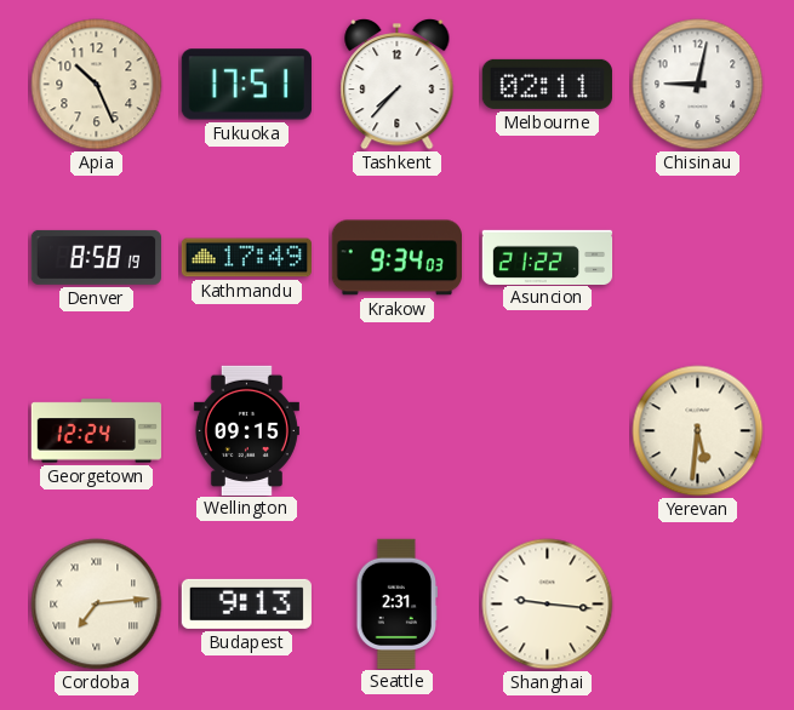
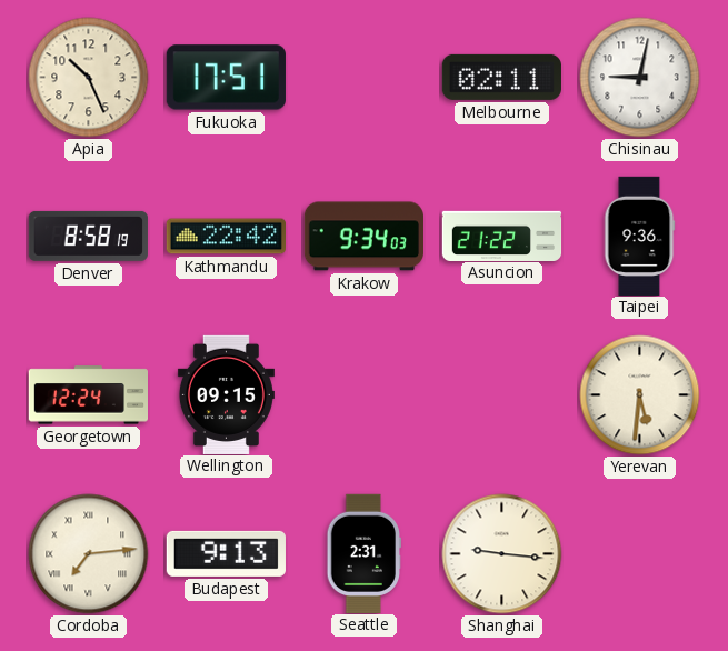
Tashkent: 7:37 -> none
Kathmandu: 17:49 -> 22:42
Taipei: none -> 9:36
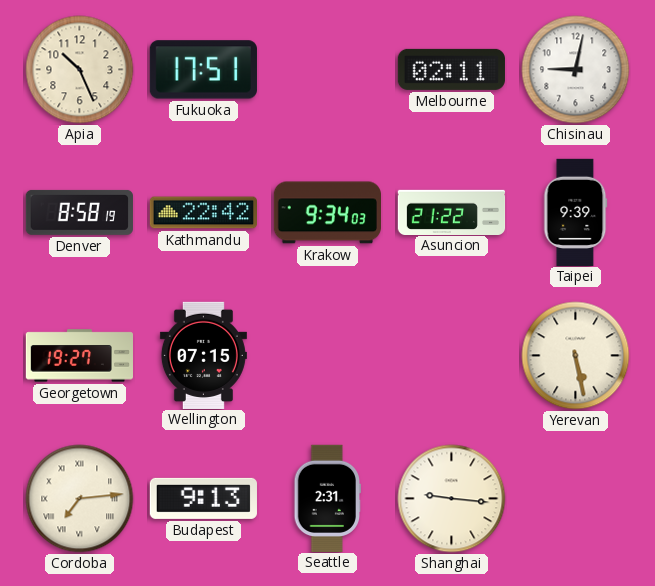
Taipei: 9:36 -> 9:39
Georgetown: 12:24 -> 19:27
Wellington: 09:15 -> 07:15
Yerevan: 5:31 -> 5:28
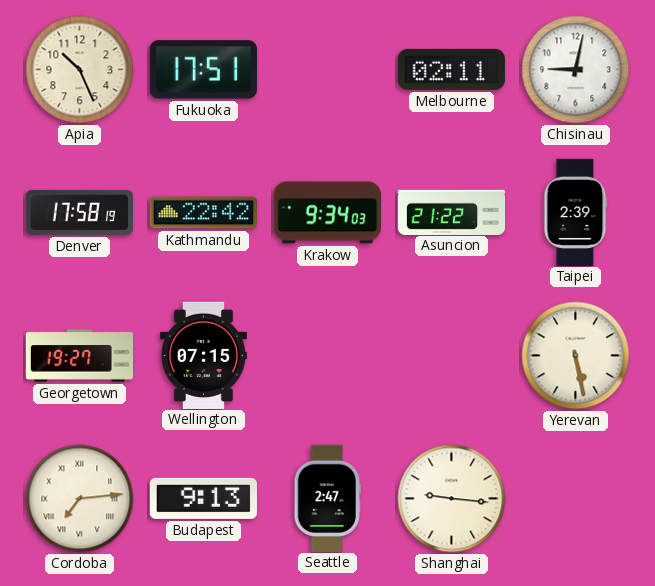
Denver: 8:58 -> 17:58
Taipei: 9:39 -> 2:39
Seattle: 2:31 -> 2:47
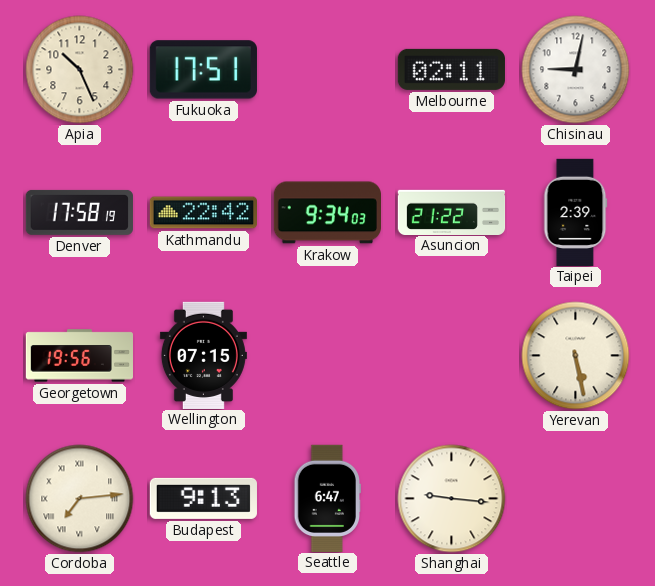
Georgetown: 19:27 -> 19:56
Seattle: 2:47 -> 6:47
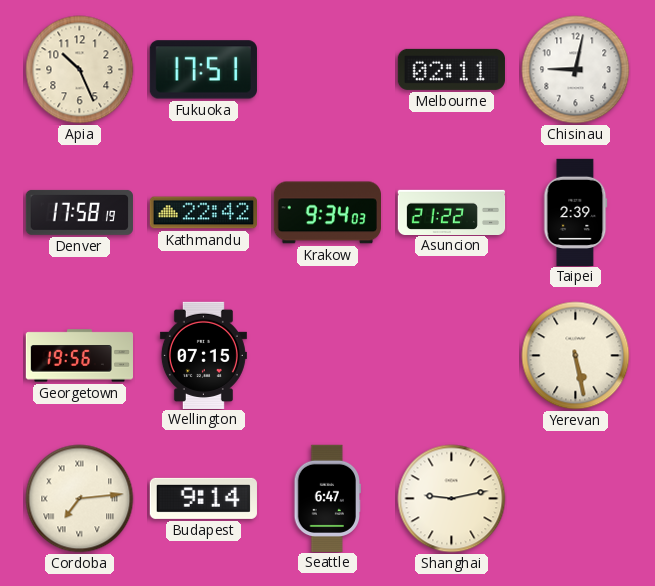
Budapest: 9:13 -> 9:14
Shanghai: 9:16 -> 9:13
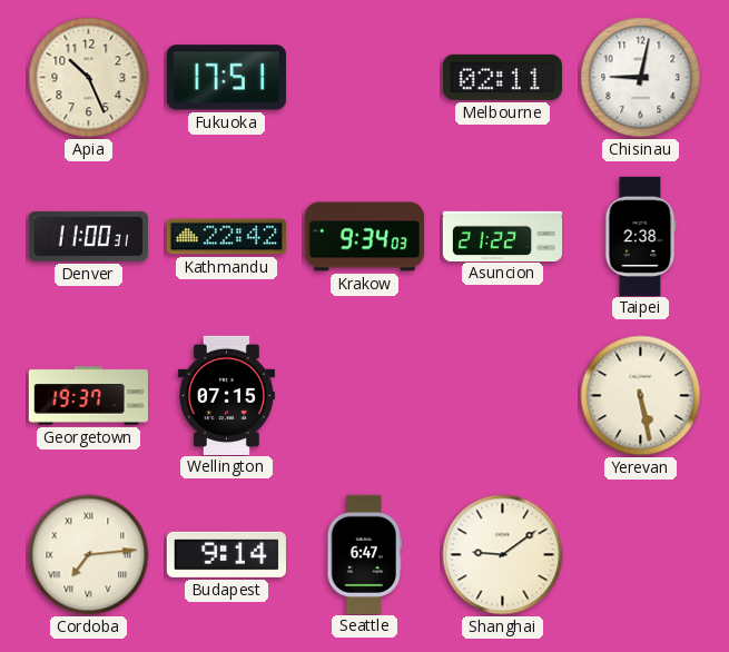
Denver: 17:58 -> 11:00
Taipei: 2:39 -> 2:38
Georgetown: 19:56 -> 19:37
Shanghai: 9:13 -> 9:09
